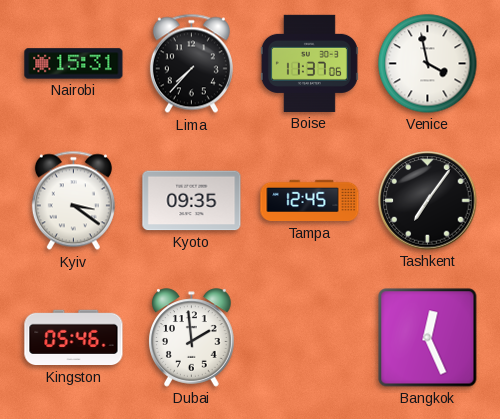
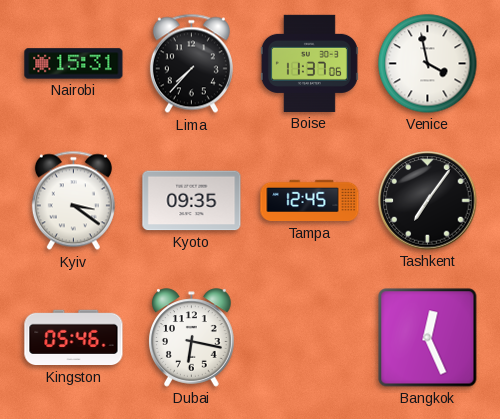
Dubai: 1:59 -> 6:17
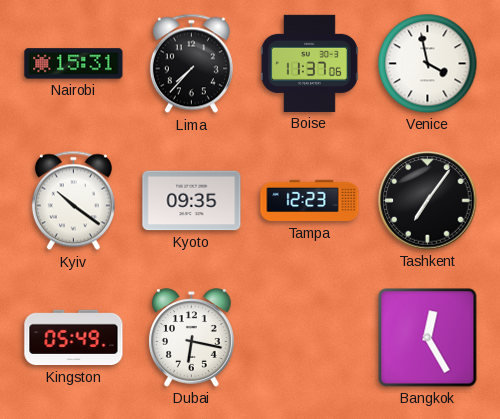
Kyiv: 3:21 -> 10:21
Tampa: 12:45 -> 12:23
Kingston: 05:46 -> 05:49
Bangkok: 12:26 -> 12:25
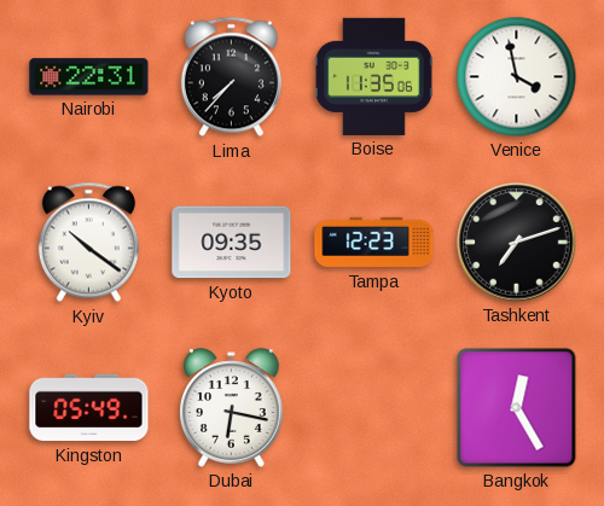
Nairobi: 15:31 -> 22:31
Boise: 11:37 -> 11:35
Tashkent: 7:06 -> 7:12
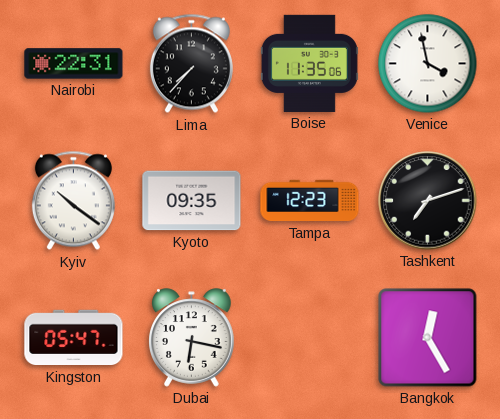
Kingston: 05:49 -> 05:47
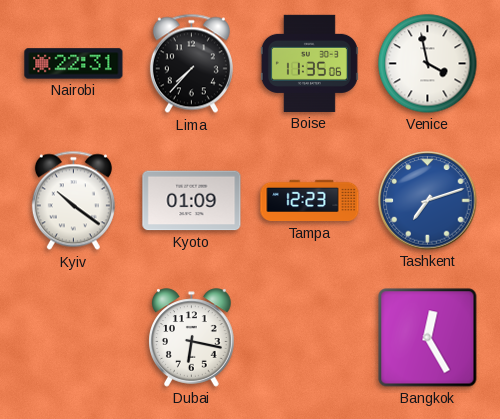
Kyoto: 09:35 -> 01:09
Tashkent dial: black -> blue
Kingston: 05:47 -> none
